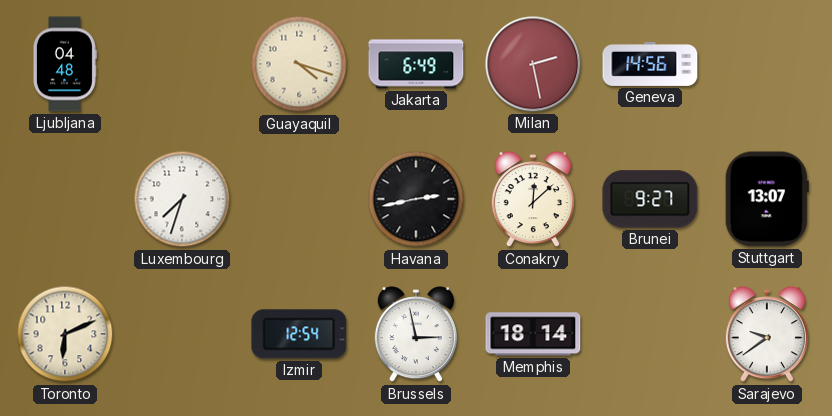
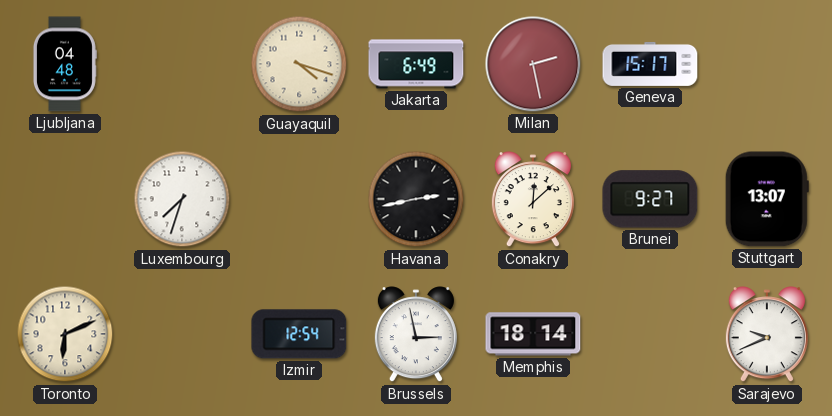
Geneva: 14:56 -> 15:17
Sarajevo: 9:39 -> 9:41
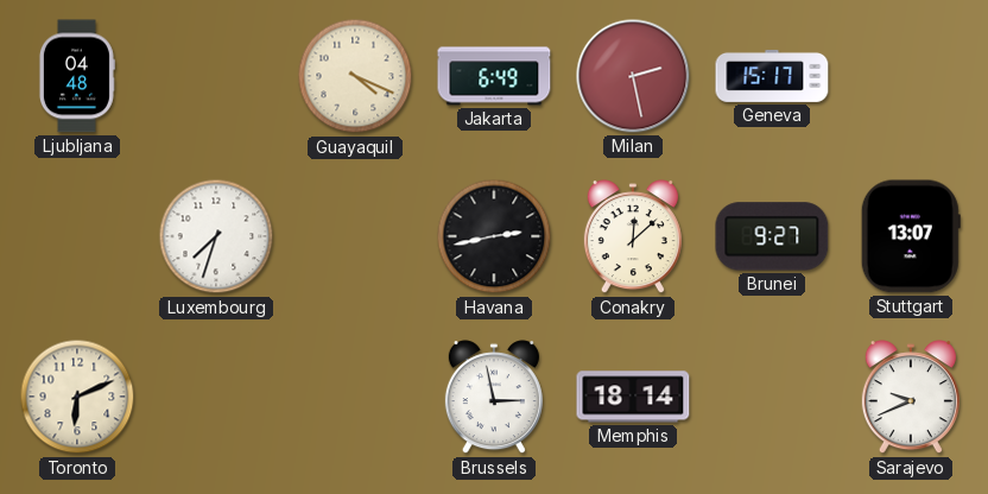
Guayaquil: 4:18 -> 4:19
Izmir: 12:54 -> none
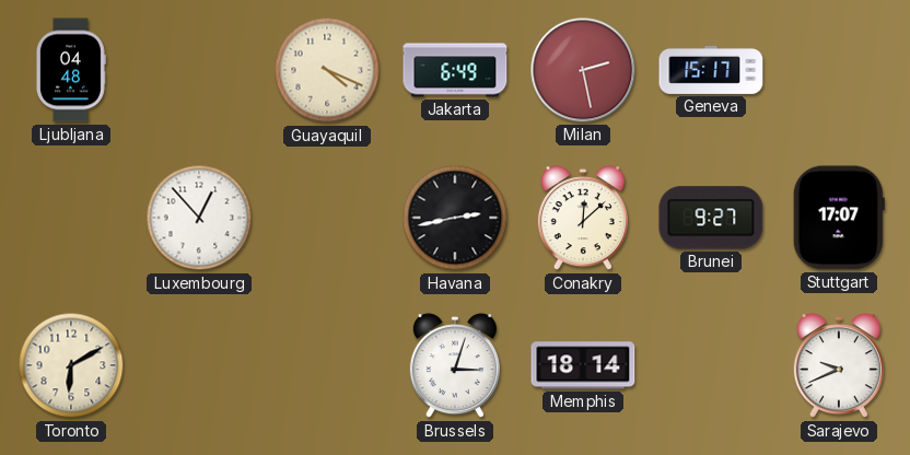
Luxembourg: 7:33 -> 12:53
Stuttgart: 13:07 -> 17:07
Toronto: 6:11 -> 6:10
Brussels: 2:58 -> 3:03
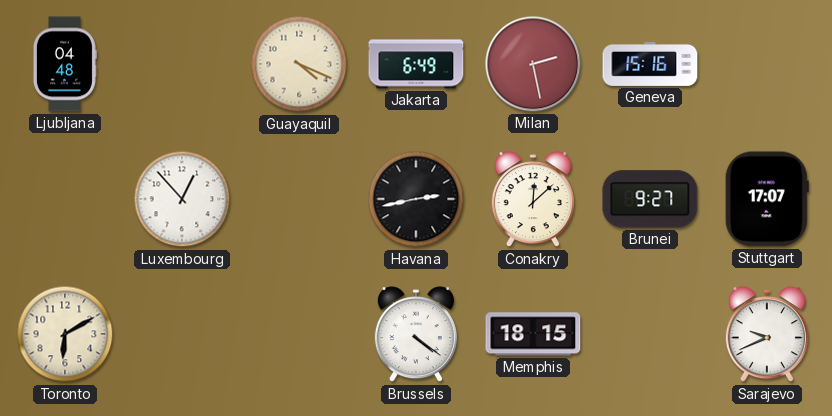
Geneva: 15:17 -> 15:16
Brussels: 3:03 -> 4:21
Memphis: 18:14 -> 18:15
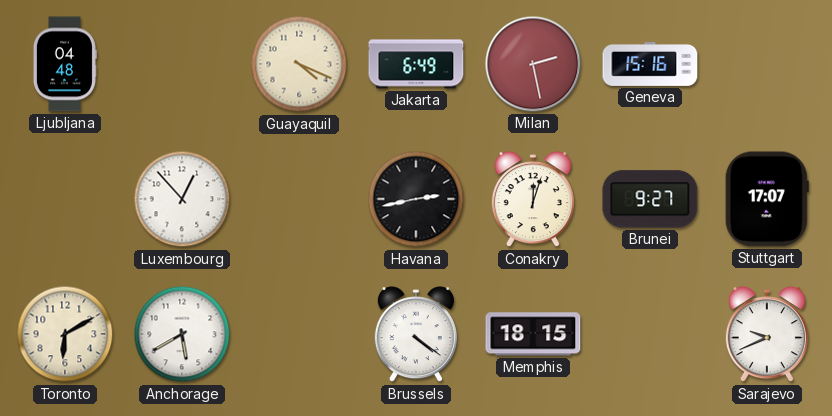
Conakry: 12:08 -> 12:03
Anchorage: none -> 5:40
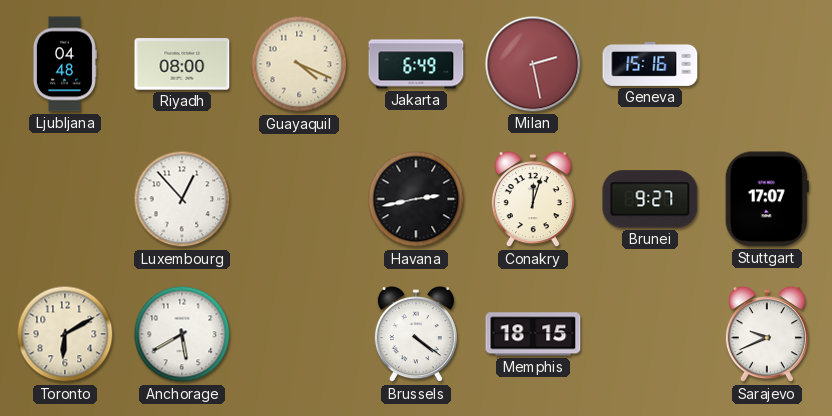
Riyadh: none -> 08:00
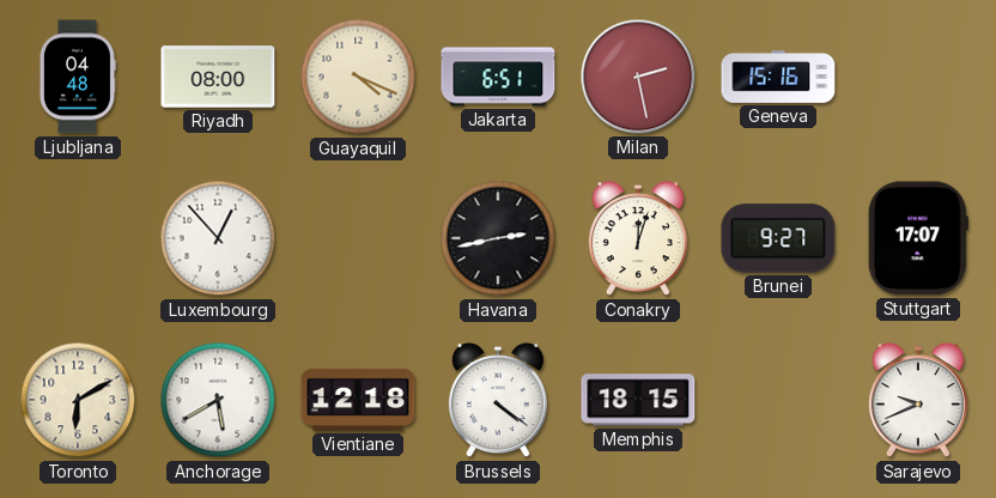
Jakarta: 6:49 -> 6:51
Vientiane: none -> 12:18
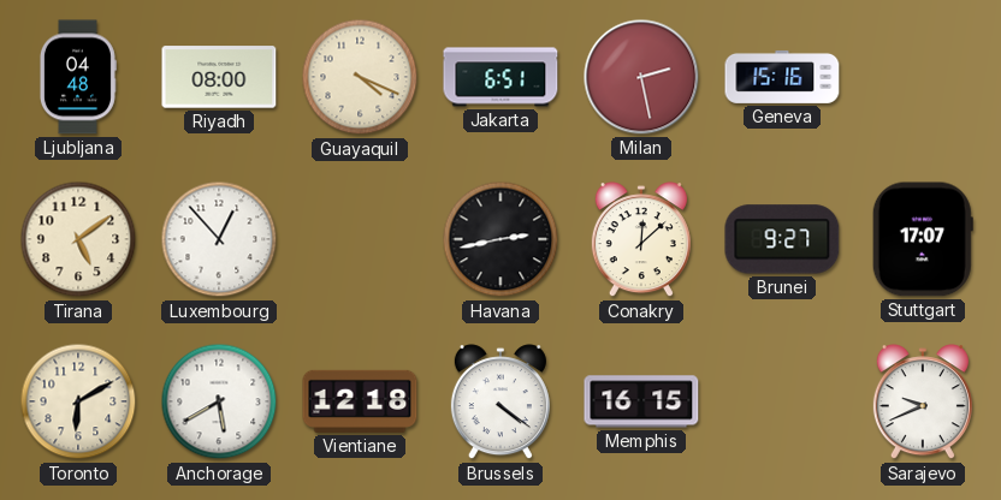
Tirana: none -> 5:09
Conakry: 12:03 -> 12:08
Memphis: 18:15 -> 16:15
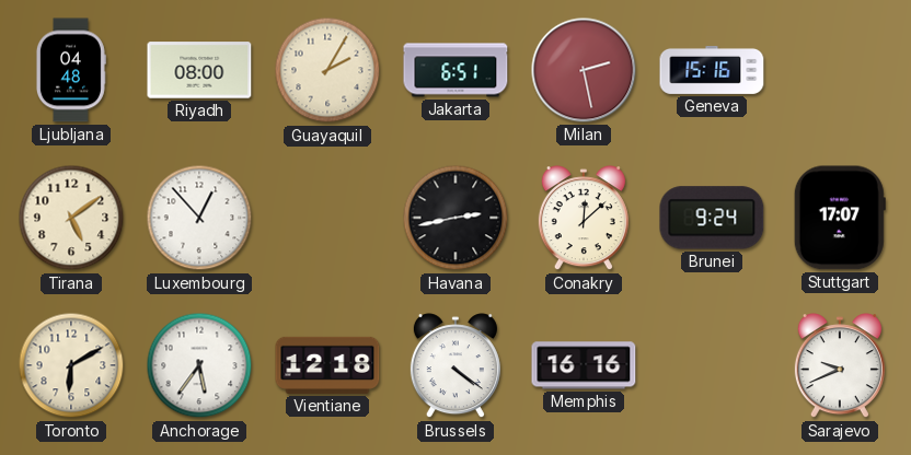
Guayaquil: 4:19 -> 2:05
Brunei: 9:27 -> 9:24
Anchorage: 5:40 -> 5:36
Memphis: 16:15 -> 16:16
